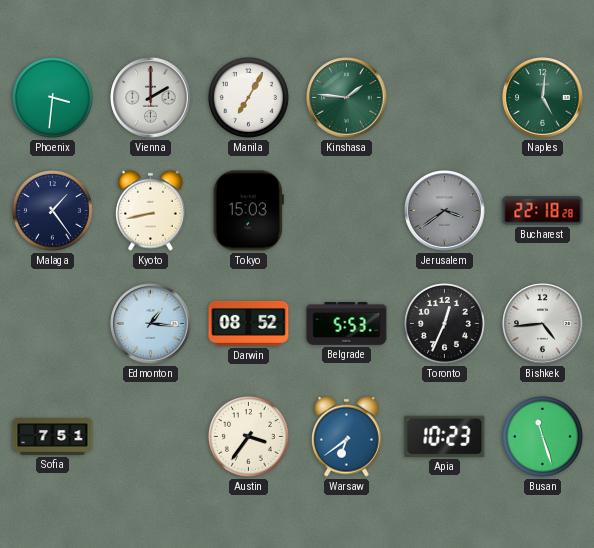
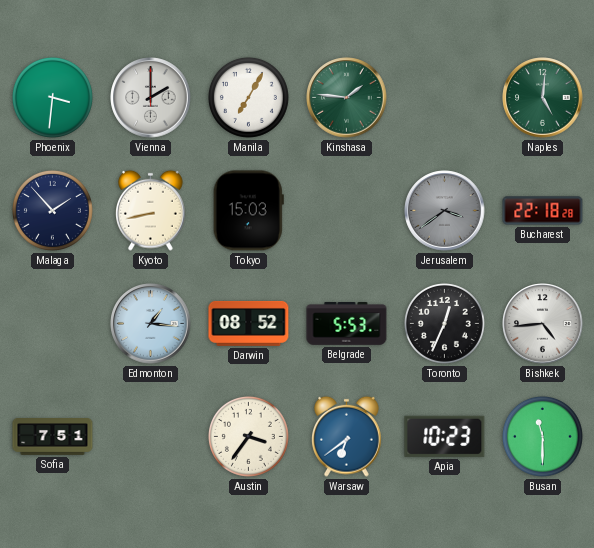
Malaga: 1:24 -> 1:53
Busan: 11:27 -> 11:30
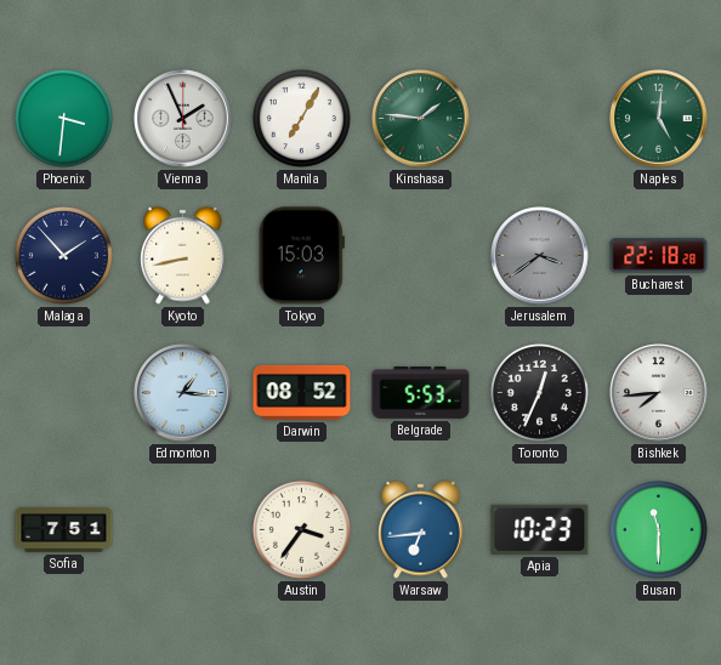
Vienna: 2:00 -> 1:56
Bishkek: 4:44 -> 7:44
Warsaw: 6:39 -> 6:44
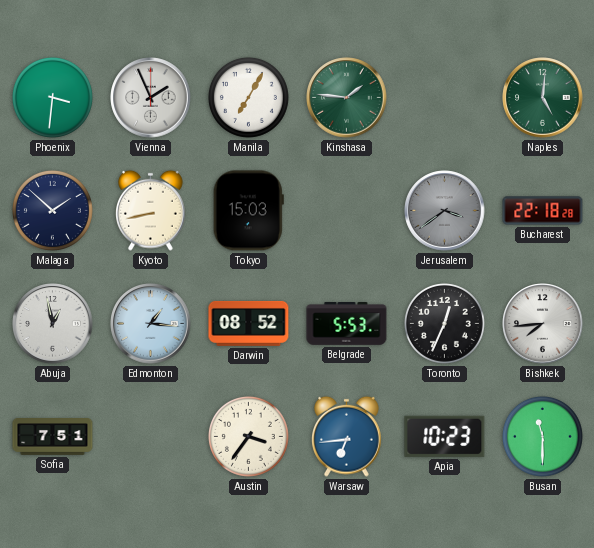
Malaga: 1:53 -> 1:52
Abuja: none -> 12:58
